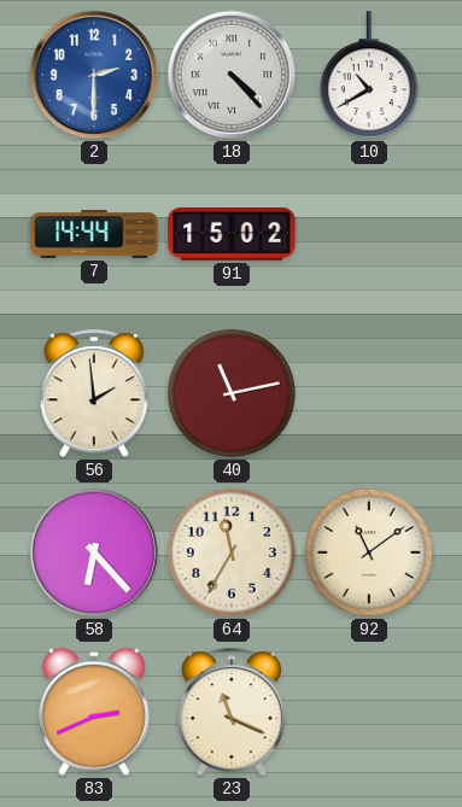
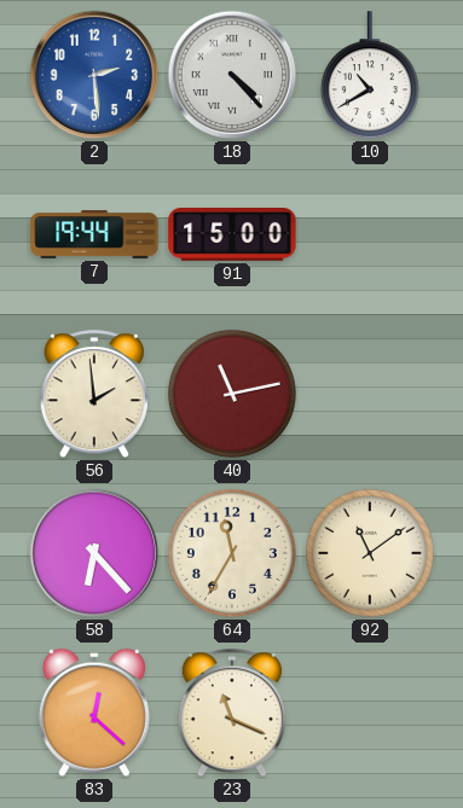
2: 2:30 -> 2:29
7: 14:44 -> 19:44
91: 15:02 -> 15:00
83: 2:41 -> 12:22
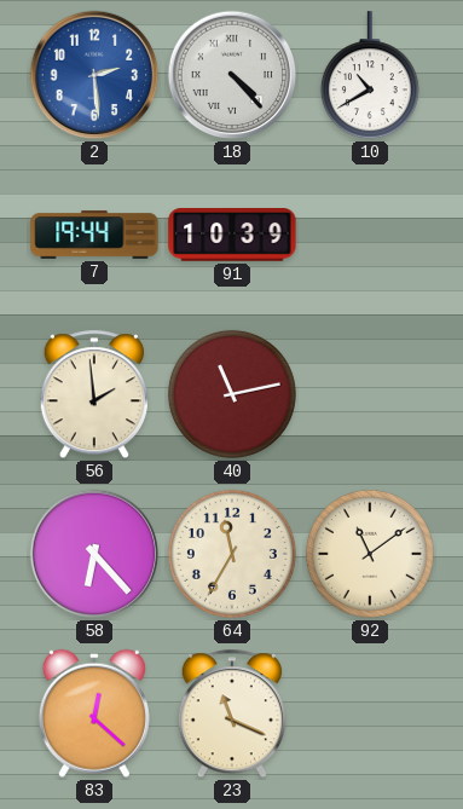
91: 15:00 -> 10:39
